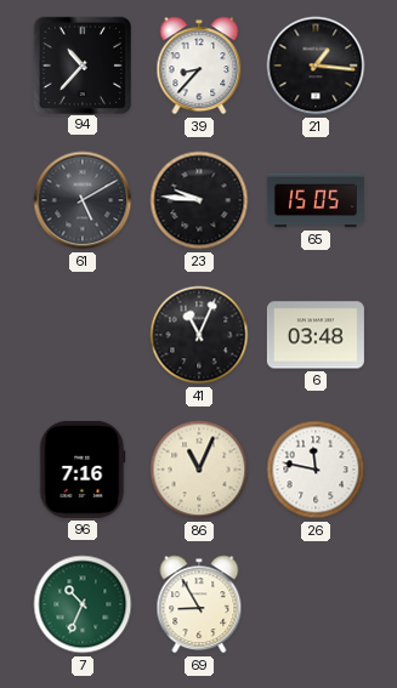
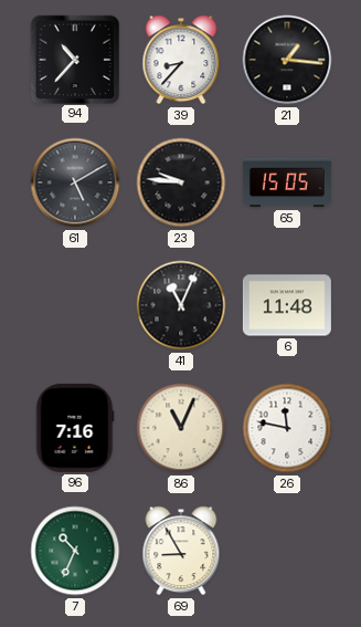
6: 03:48 -> 11:48
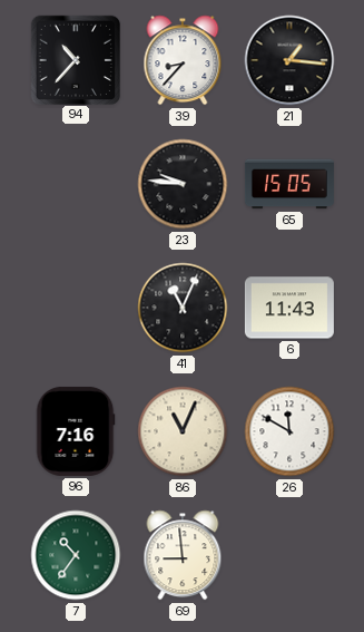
61: 5:10 -> none
6: 11:48 -> 11:43
26: 11:47 -> 11:50
7: 10:34 -> 10:36
69: 8:55 -> 8:59
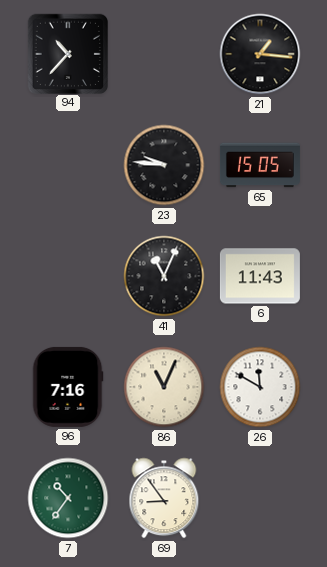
39: 8:37 -> none
69: 8:59 -> 8:54
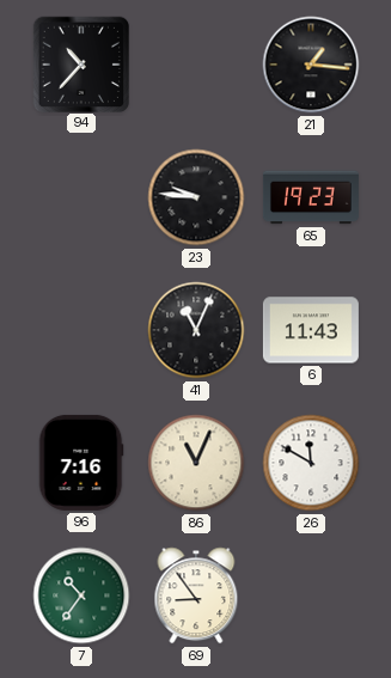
65: 15:05 -> 19:23
